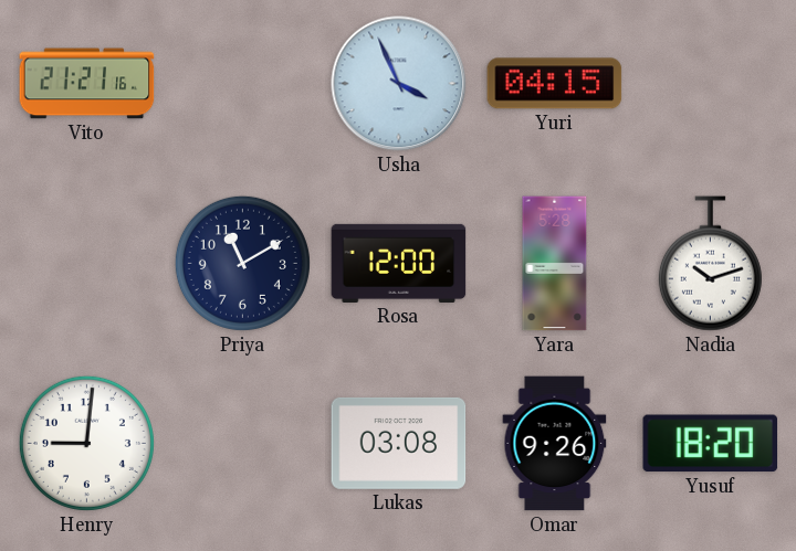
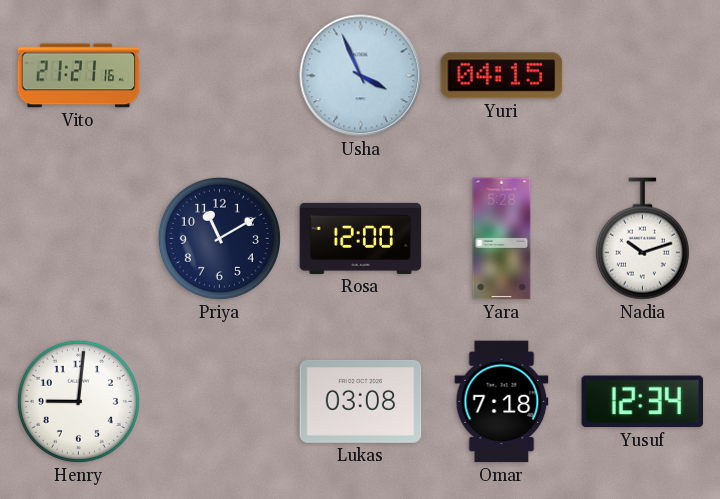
Omar: 9:26 -> 7:18
Yusuf: 18:20 -> 12:34
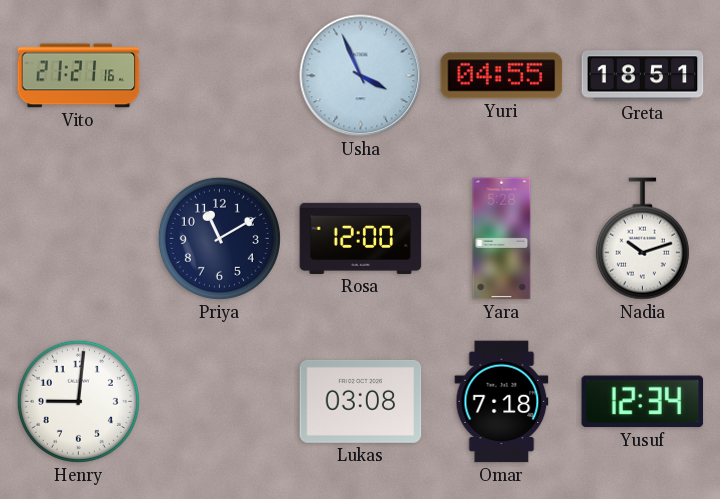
Yuri: 04:15 -> 04:55
Greta: none -> 18:51
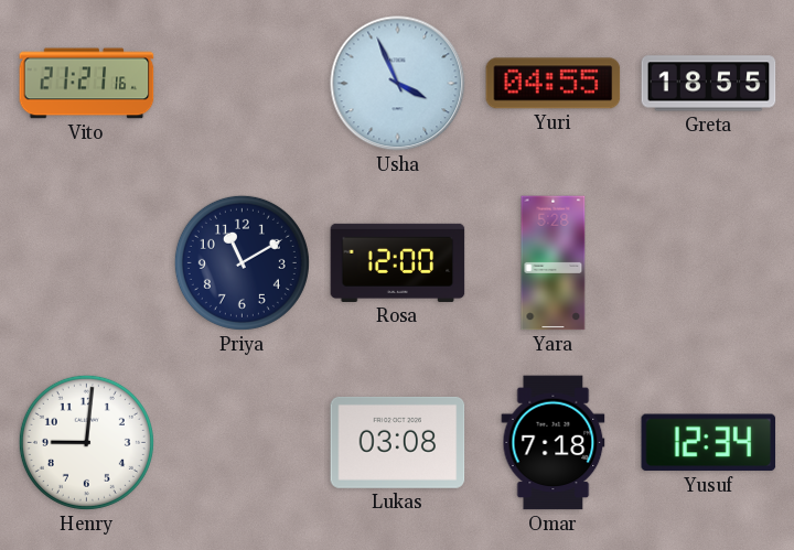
Greta: 18:51 -> 18:55
Nadia: 10:12 -> none
